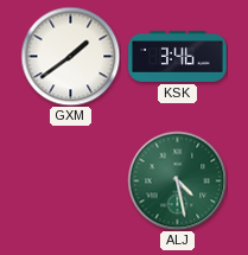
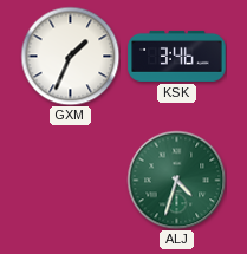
GXM: 1:39 -> 1:34
ALJ: 4:28 -> 4:33
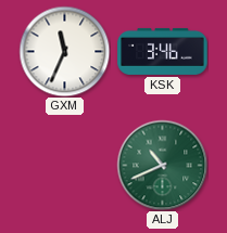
GXM: 1:34 -> 11:34
ALJ: 4:33 -> 10:41
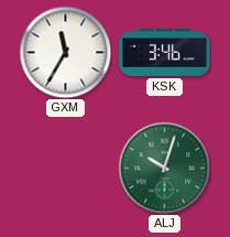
GXM: 11:34 -> 11:35
ALJ: 10:41 -> 10:03
